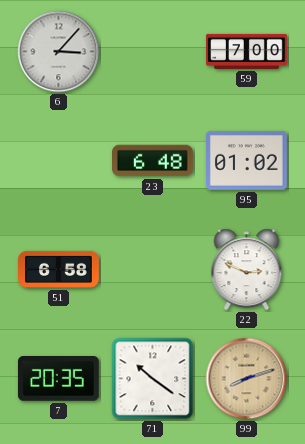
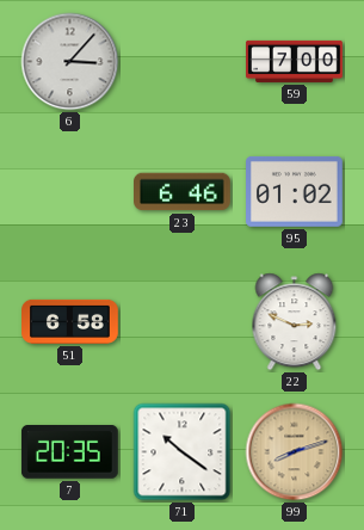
23: 6:48 -> 6:46
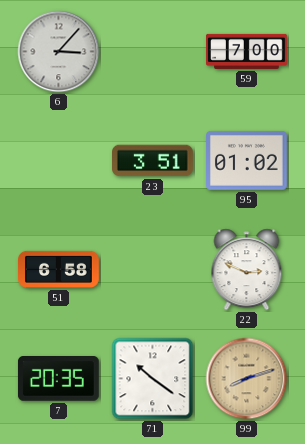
23: 6:46 -> 3:51
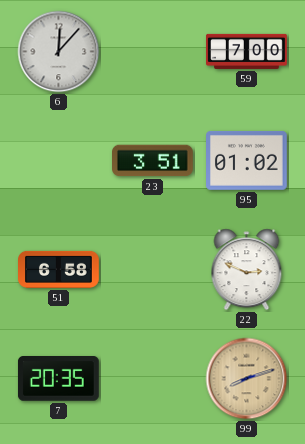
6: 3:07 -> 12:07
71: 10:21 -> none
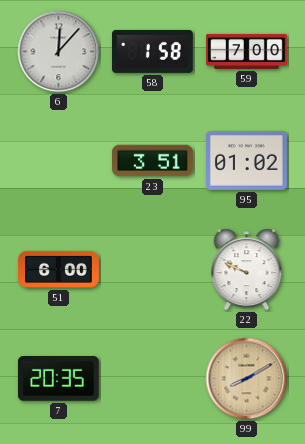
58: none -> 1:58
51: 6:58 -> 6:00
22: 2:49 -> 9:49
99: 8:12 -> 8:10
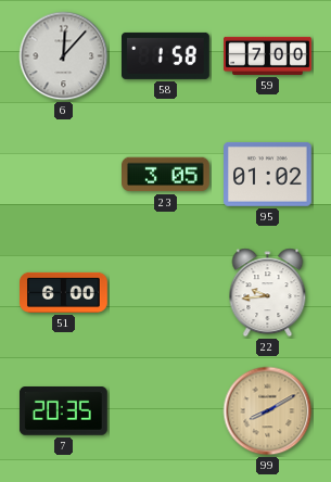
23: 3:51 -> 3:05
22: 9:49 -> 9:44
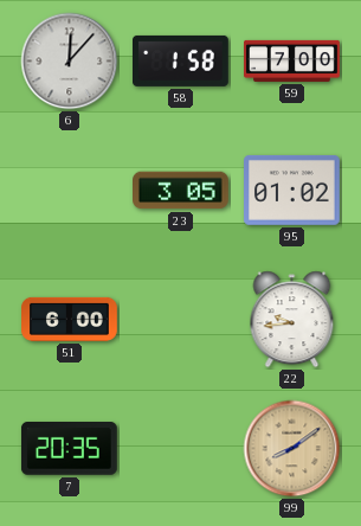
99: 8:10 -> 8:09
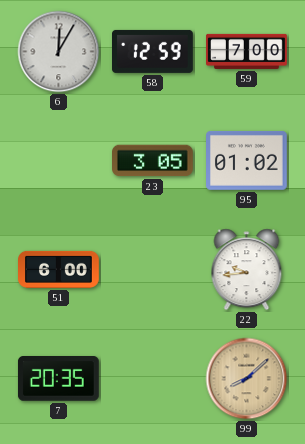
6: 12:07 -> 12:05
58: 1:58 -> 12:59
99: 8:09 -> 8:08
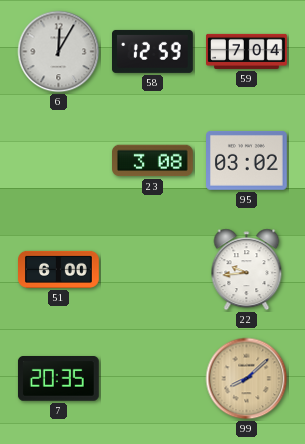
59: 7:00 -> 7:04
23: 3:05 -> 3:08
95: 01:02 -> 03:02
